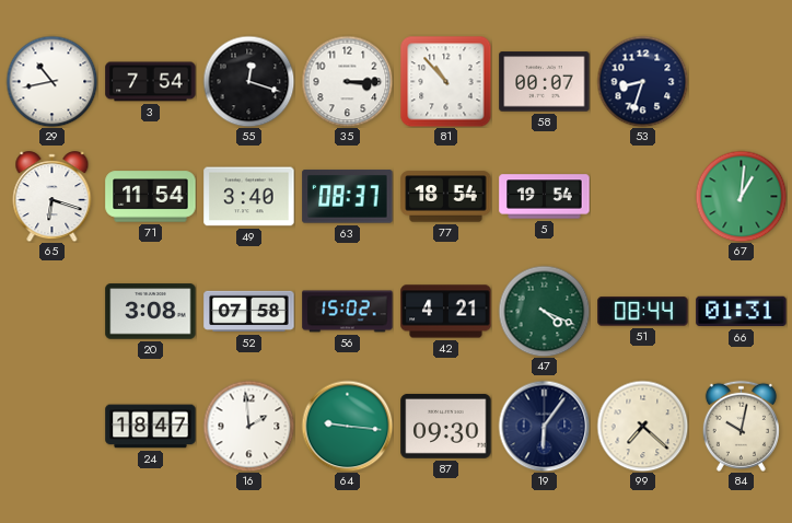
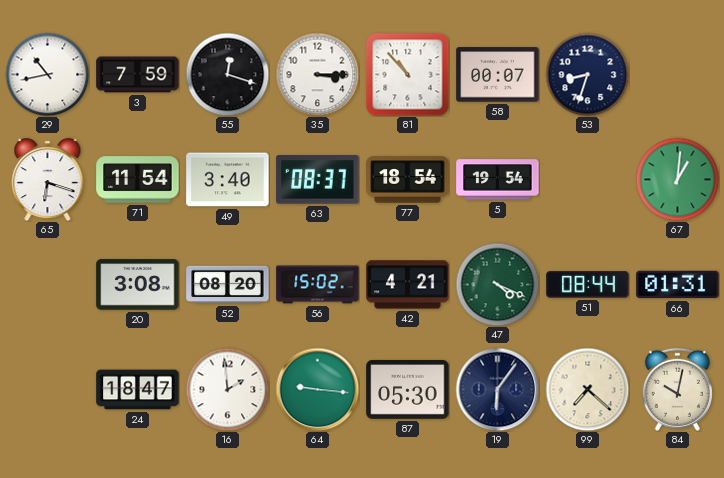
3: 7:54 -> 7:59
52: 07:58 -> 08:20
87: 09:30 -> 05:30
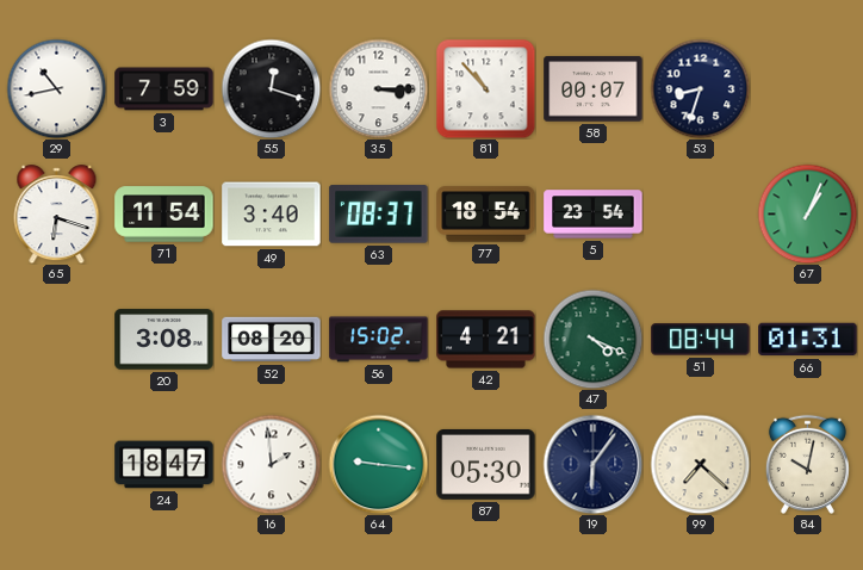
5: 19:54 -> 23:54
67: 1:01 -> 1:04
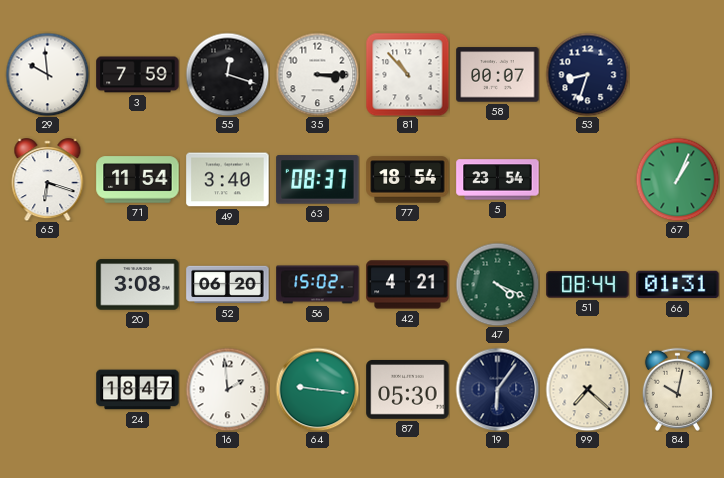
29: 10:43 -> 9:59
52: 08:20 -> 06:20
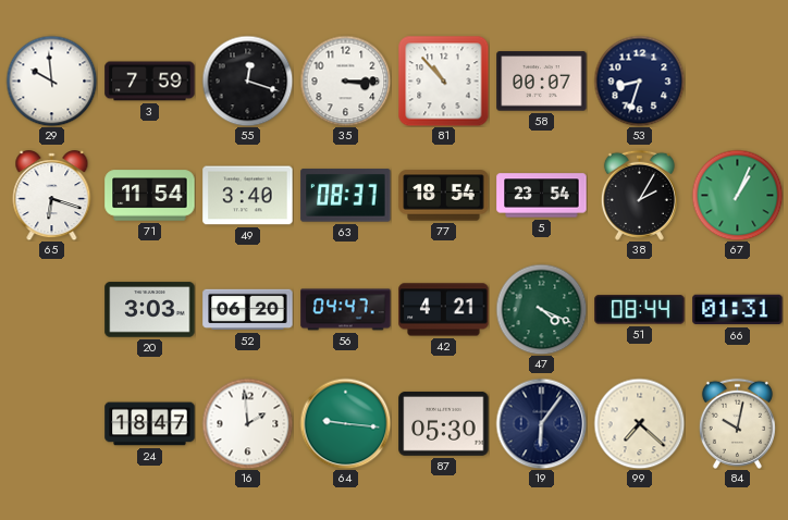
38: none -> 2:05
20: 3:08 -> 3:03
56: 15:02 -> 04:47
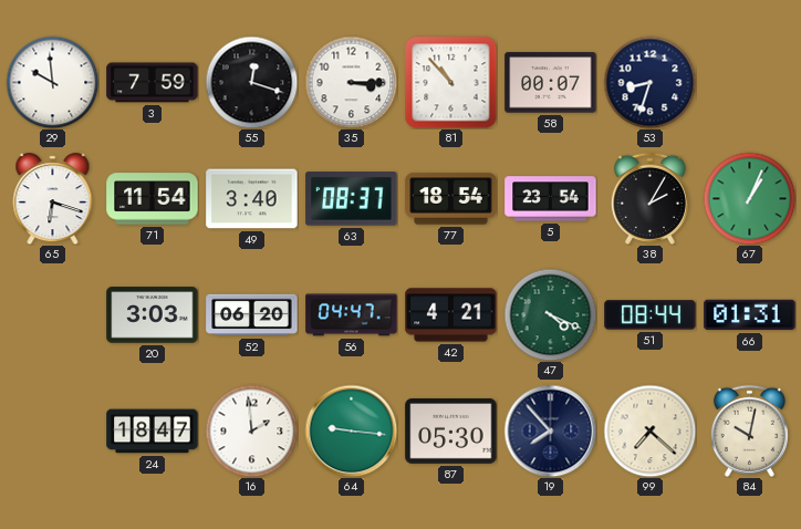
19: 6:06 -> 7:53
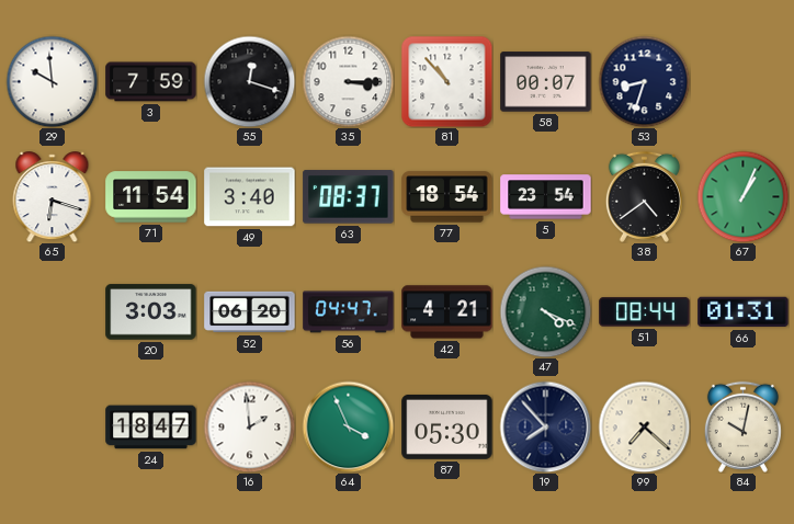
38: 2:05 -> 4:39
64: 9:16 -> 3:56
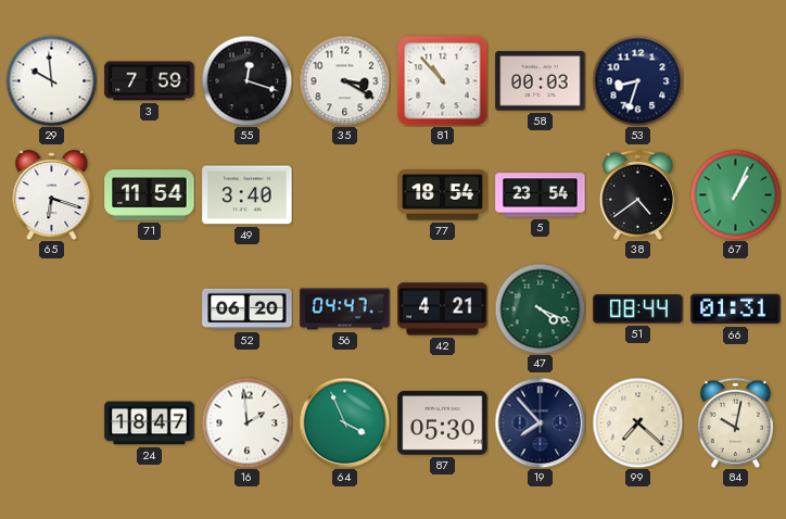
35: 3:15 -> 3:20
58: 00:07 -> 00:03
63: 08:37 -> none
20: 3:03 -> none
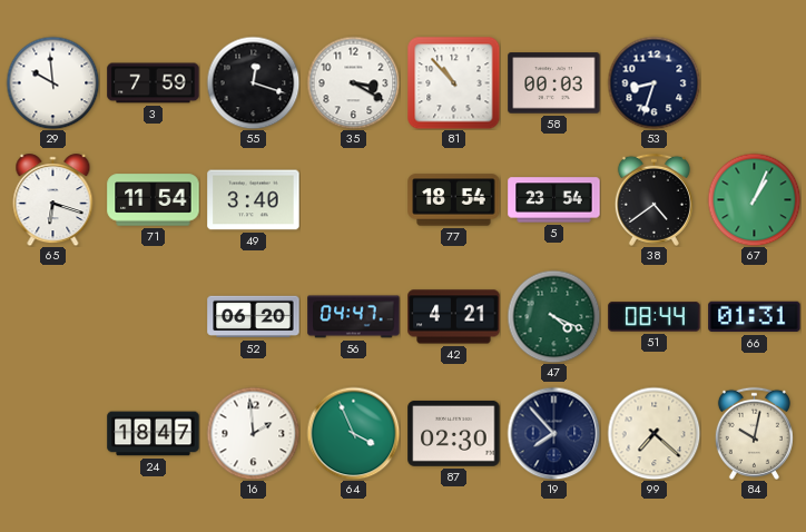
87: 05:30 -> 02:30
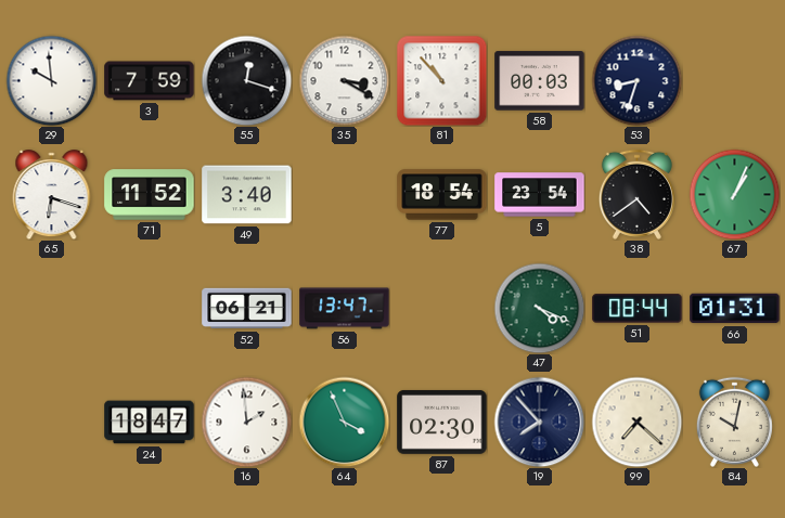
71: 11:54 -> 11:52
52: 06:20 -> 06:21
56: 04:47 -> 13:47
42: 4:21 -> none
